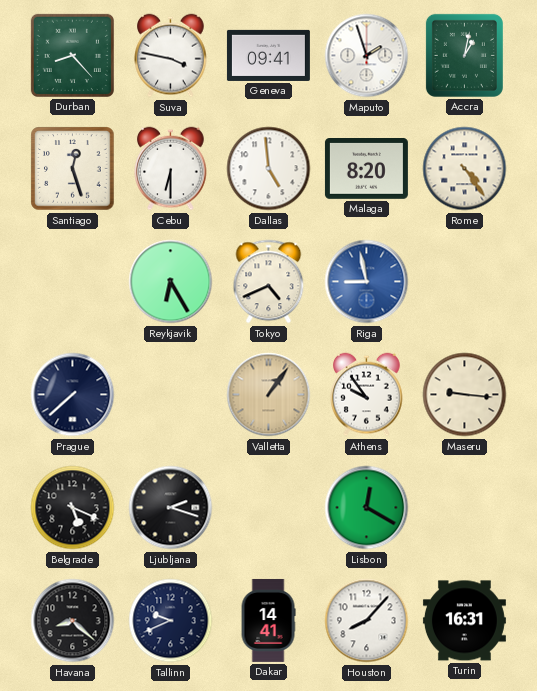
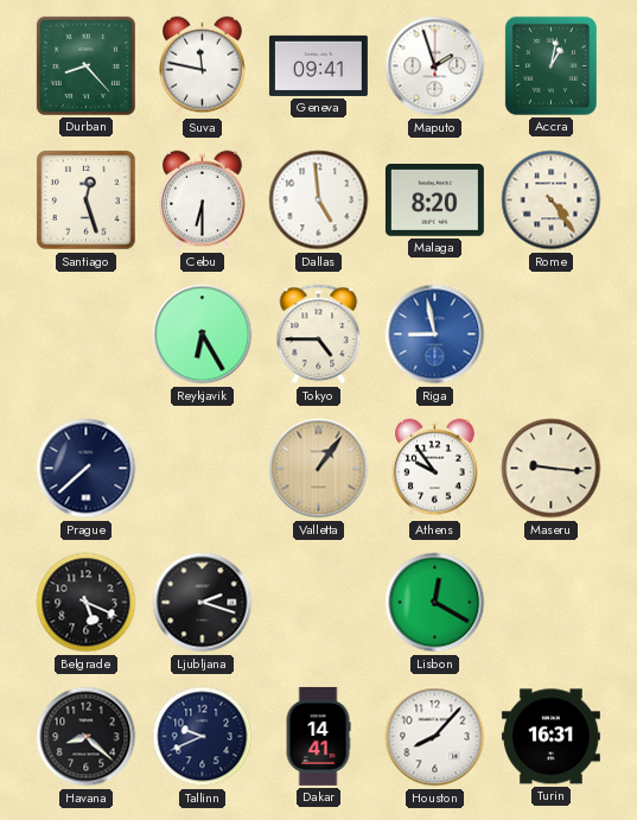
Suva: 3:47 -> 11:47
Tokyo: 4:41 -> 4:45
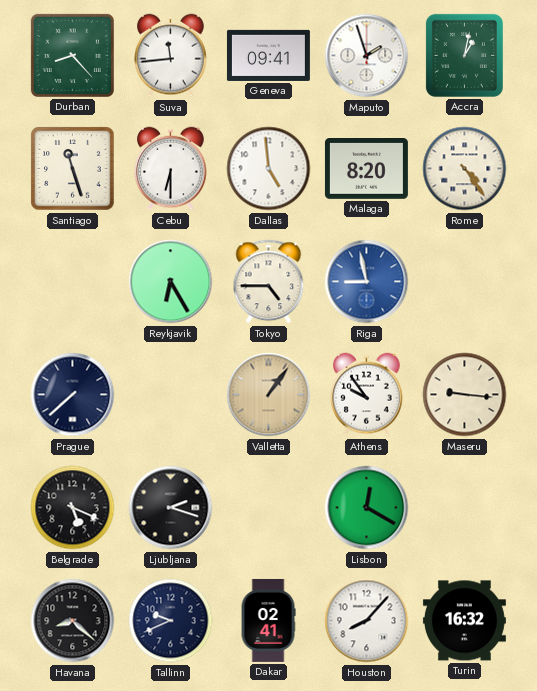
Suva: 11:47 -> 11:44
Santiago: 12:27 -> 11:27
Dakar: 14:41 -> 02:41
Turin: 16:31 -> 16:32
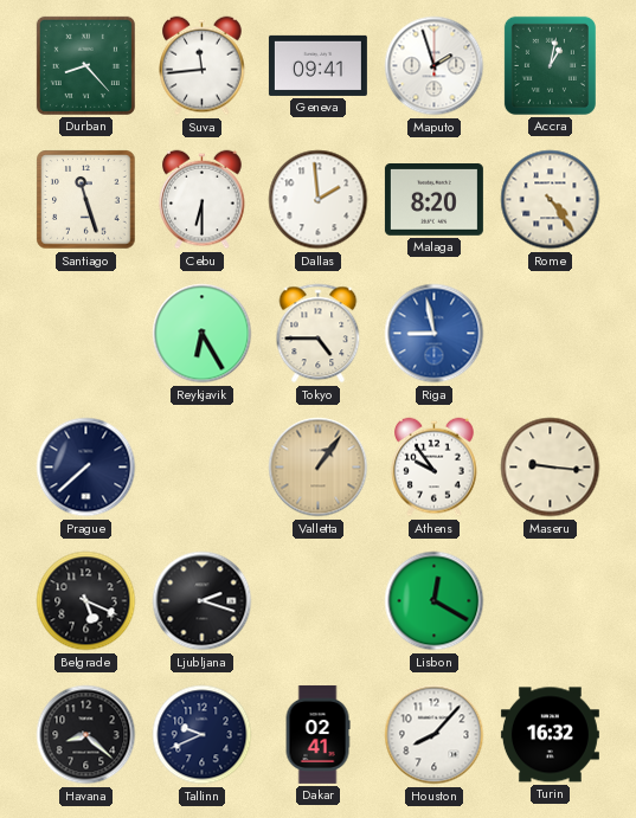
Dallas: 4:59 -> 1:59
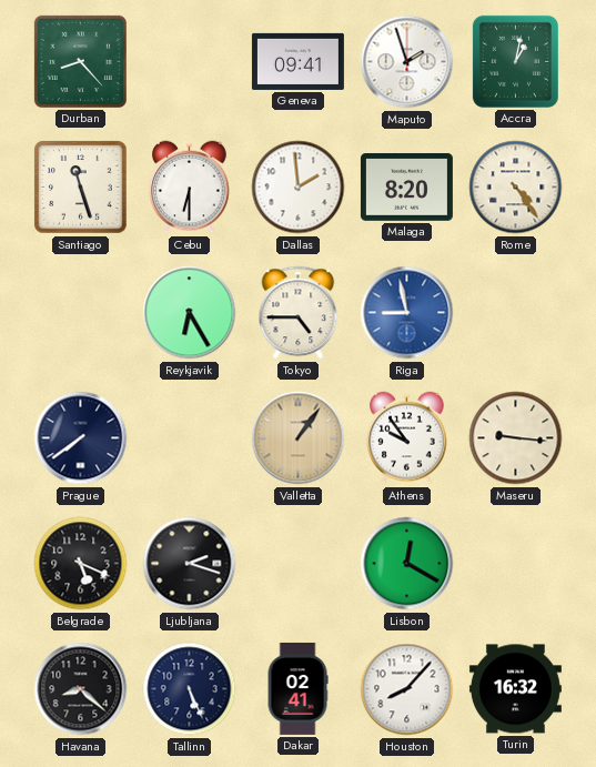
Suva: 11:44 -> none
Prague: 7:38 -> 7:39
Tallinn: 9:41 -> 5:26
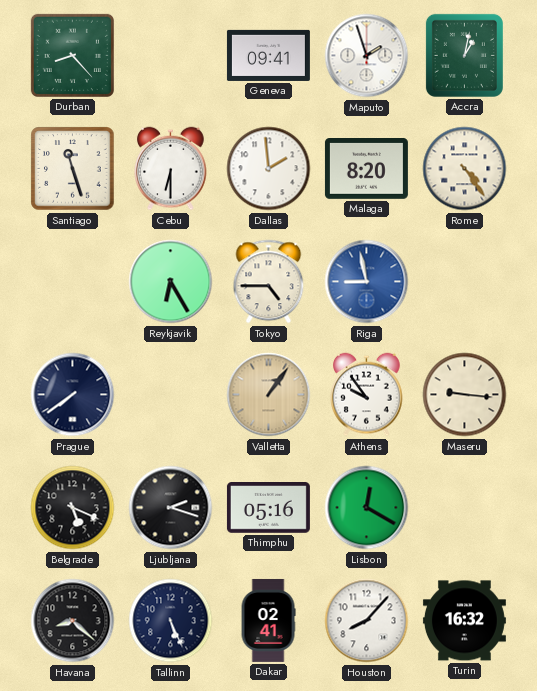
Thimphu: none -> 05:16
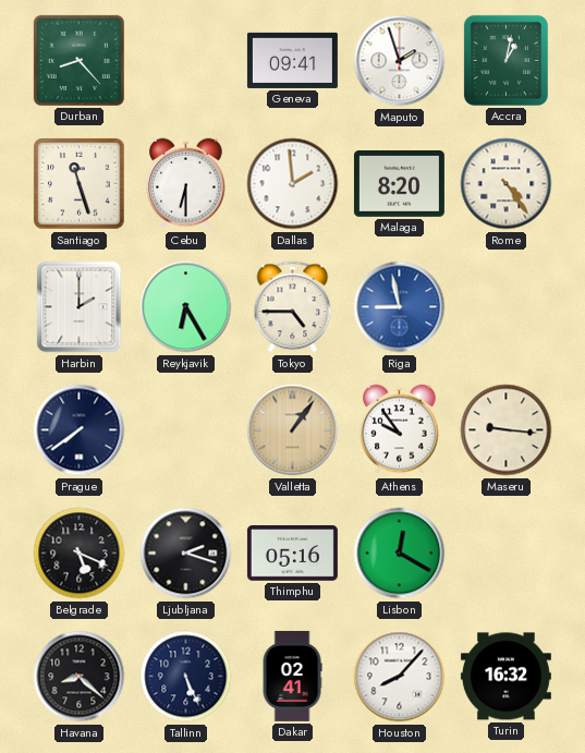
Harbin: none -> 2:00
